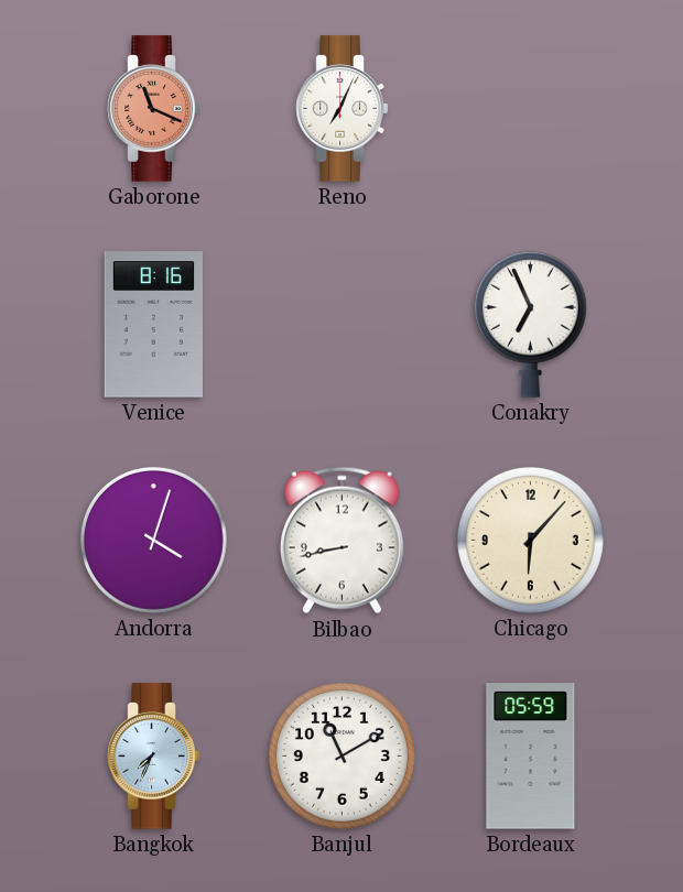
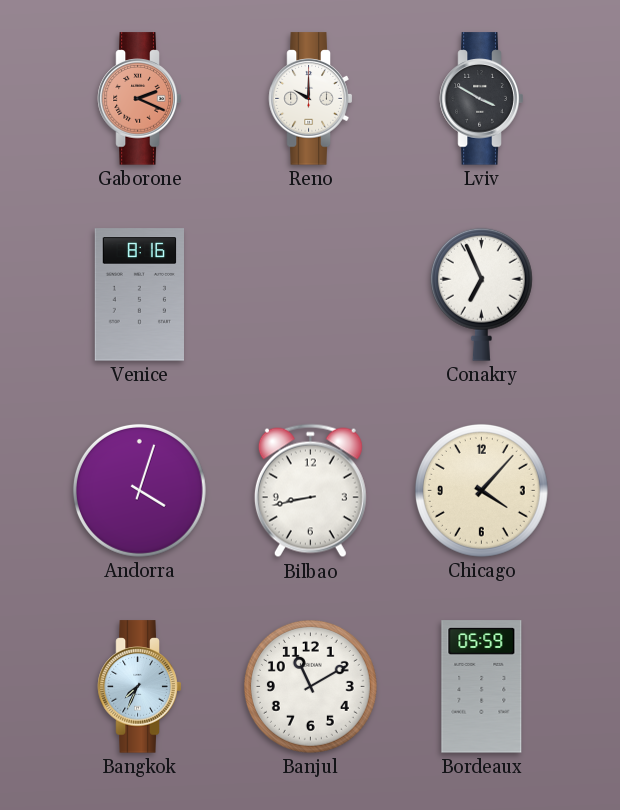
Gaborone: 11:19 -> 2:19
Reno: 7:04 -> 10:00
Lviv: none -> 3:50
Chicago: 6:07 -> 4:07
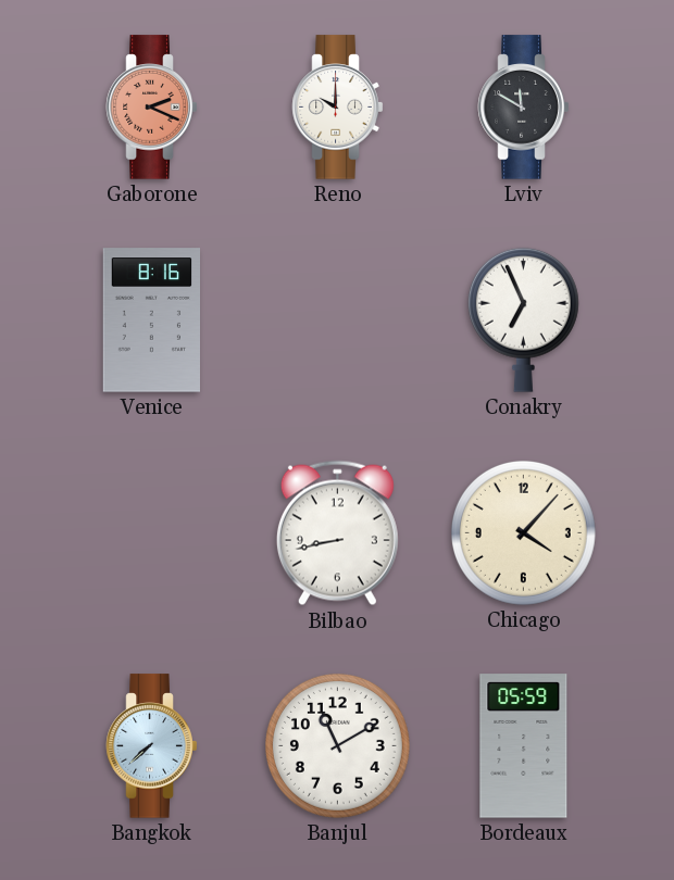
Lviv: 3:50 -> 11:50
Andorra: 4:03 -> none
Bangkok: 7:34 -> 7:38
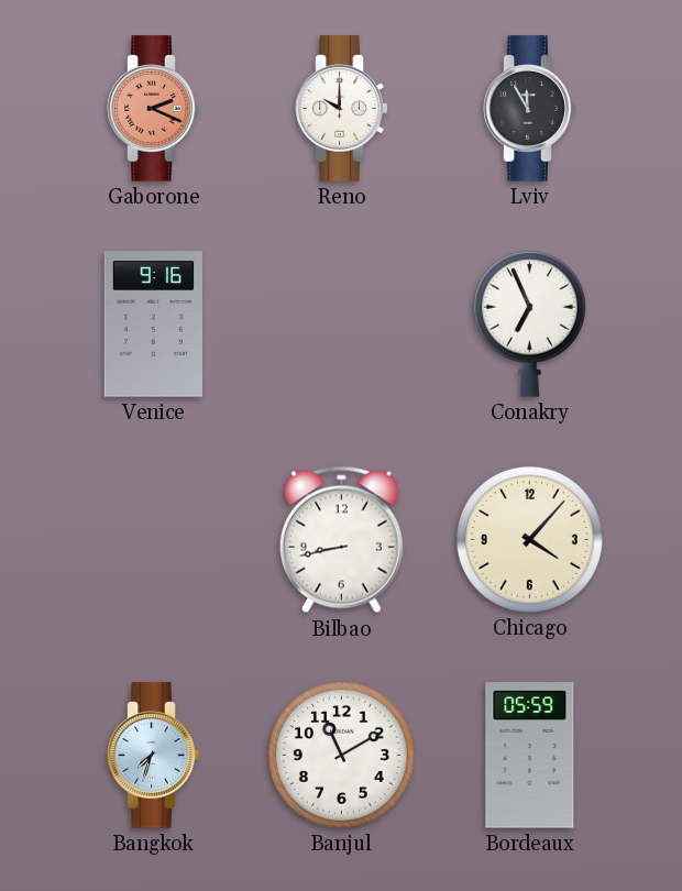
Lviv: 11:50 -> 11:55
Venice: 8:16 -> 9:16
Bangkok: 7:38 -> 7:33
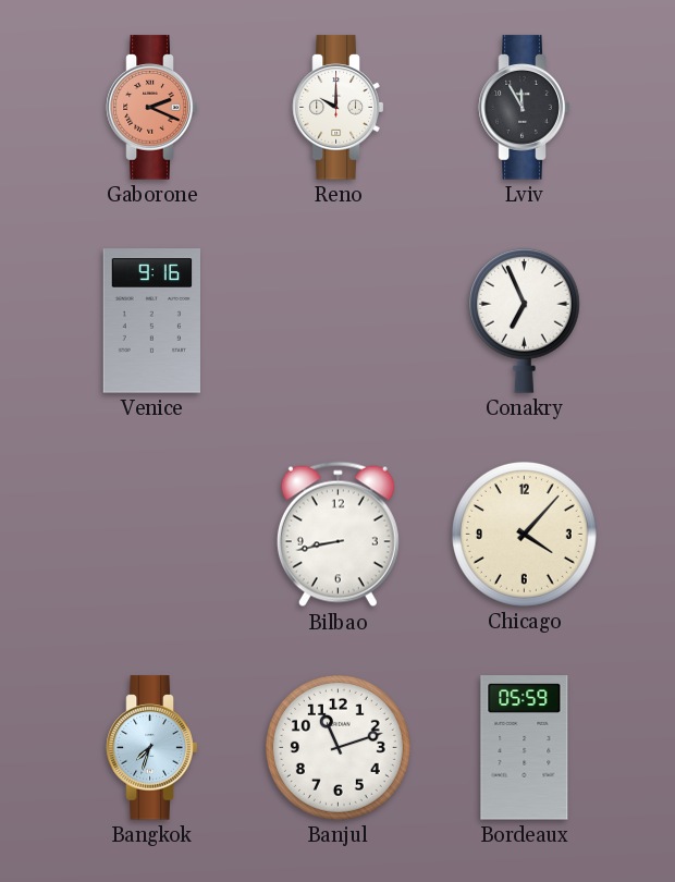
Banjul: 11:10 -> 11:12
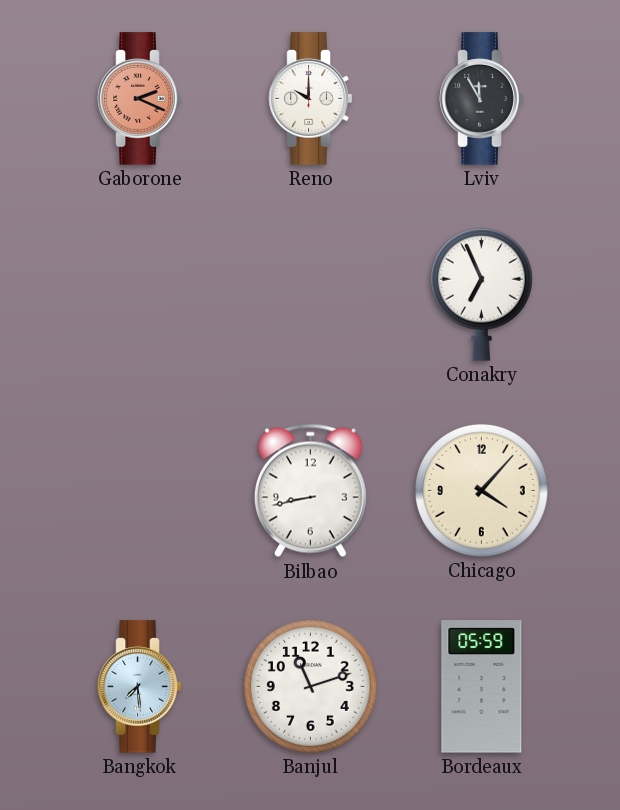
Venice: 9:16 -> none
Bangkok: 7:33 -> 7:29
